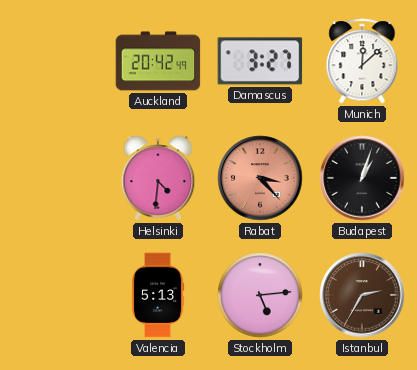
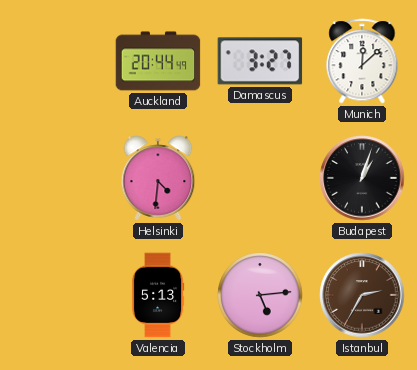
Auckland: 20:42 -> 20:44
Rabat: 3:23 -> none
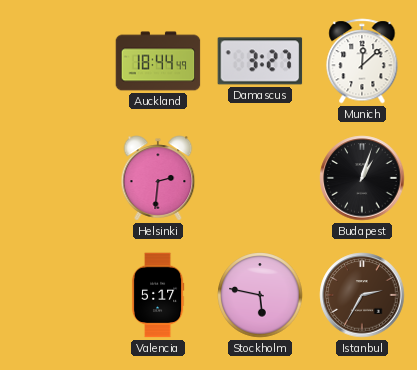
Auckland: 20:44 -> 18:44
Helsinki: 4:31 -> 2:31
Valencia: 5:13 -> 5:17
Stockholm: 5:14 -> 5:47
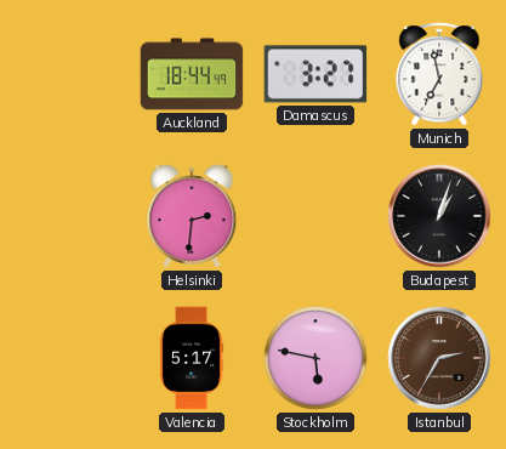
Munich: 12:08 -> 6:58
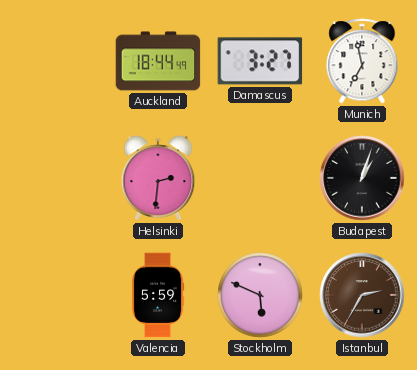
Valencia: 5:17 -> 5:59
Stockholm: 5:47 -> 5:49
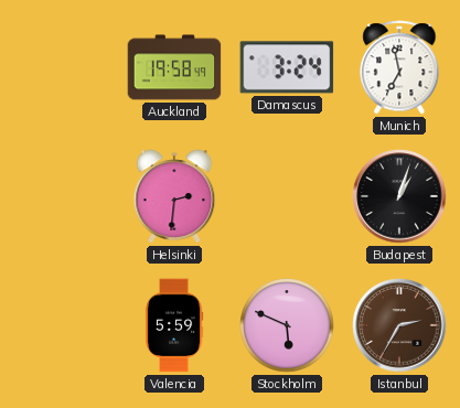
Auckland: 18:44 -> 19:58
Damascus: 3:27 -> 3:24
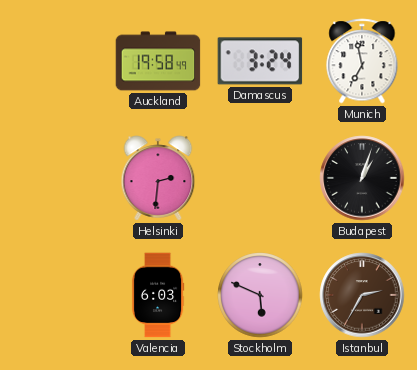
Valencia: 5:59 -> 6:03
